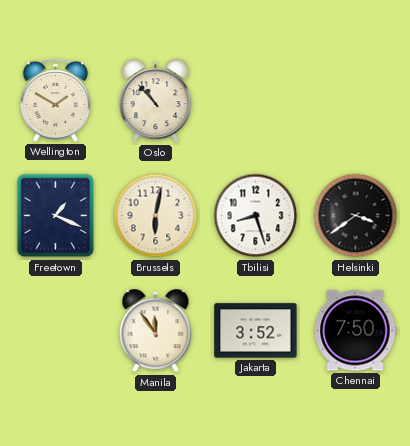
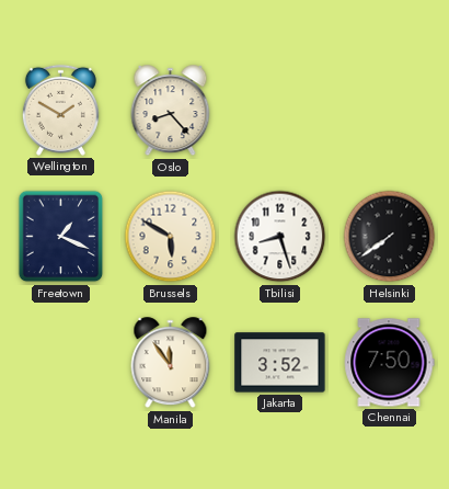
Oslo: 10:53 -> 8:23
Brussels: 6:02 -> 5:50
Helsinki: 3:39 -> 7:39
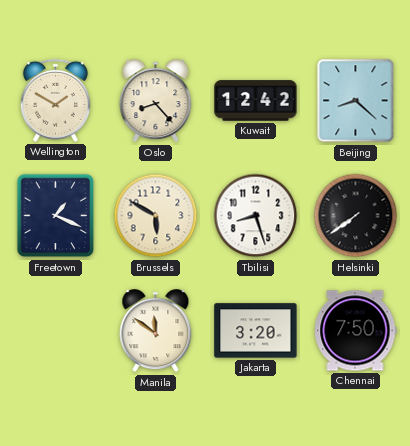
Kuwait: none -> 12:42
Beijing: none -> 8:22
Manila: 11:54 -> 11:51
Jakarta: 3:52 -> 3:20
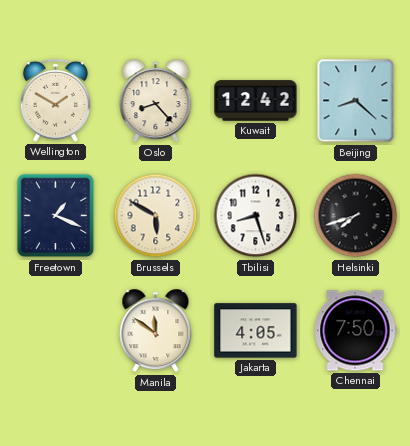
Helsinki: 7:39 -> 7:42
Jakarta: 3:20 -> 4:05
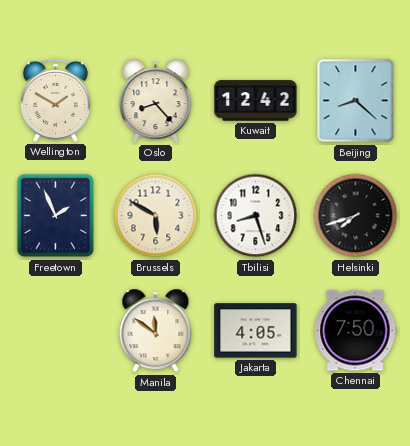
Freetown: 1:19 -> 1:56
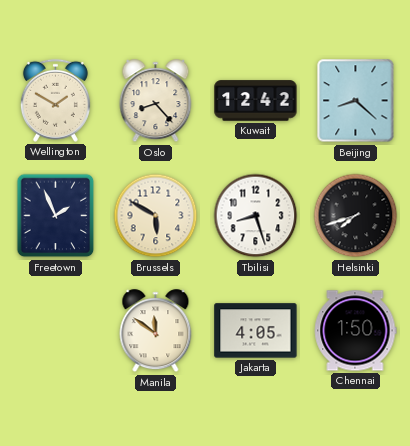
Chennai: 7:50 -> 1:50
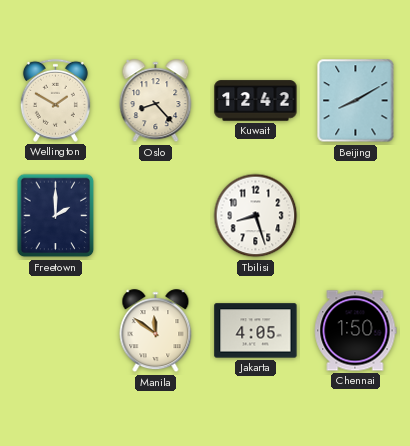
Beijing: 8:22 -> 8:10
Freetown: 1:56 -> 2:00
Brussels: 5:50 -> none
Helsinki: 7:42 -> none
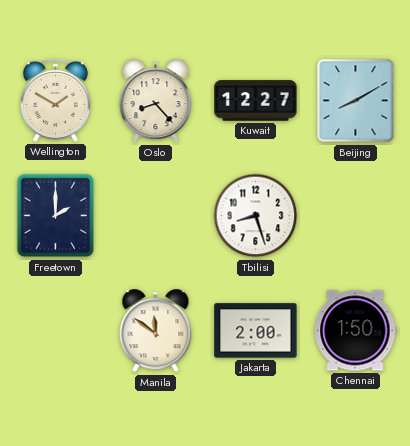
Kuwait: 12:42 -> 12:27
Jakarta: 4:05 -> 2:00
